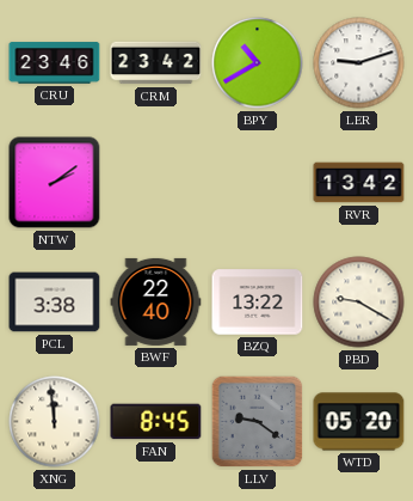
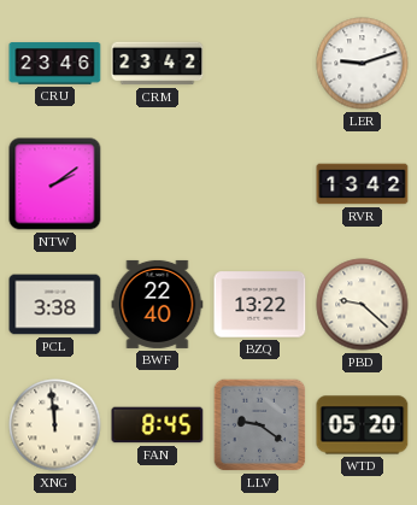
BPY: 10:40 -> none
PBD: 9:20 -> 9:22
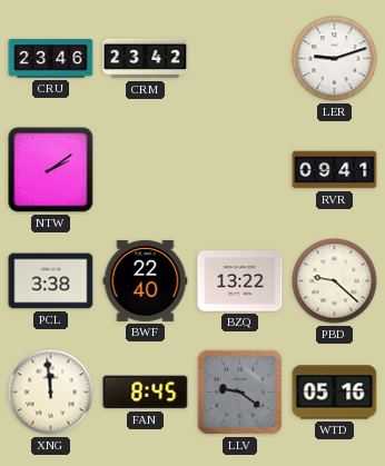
RVR: 13:42 -> 09:41
WTD: 05:20 -> 05:16
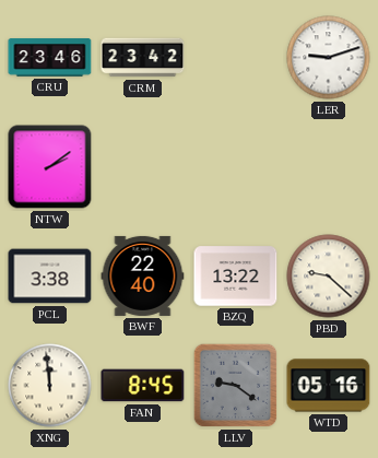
RVR: 09:41 -> none
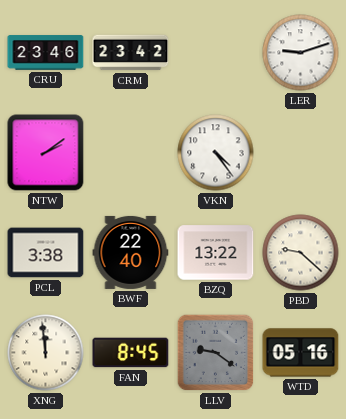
VKN: none -> 4:24
